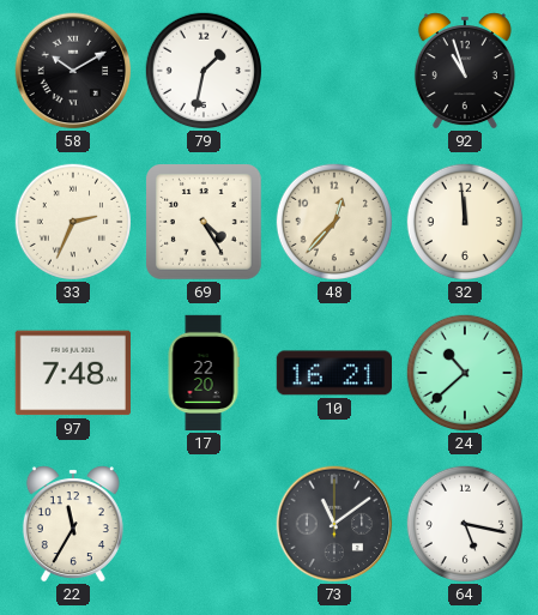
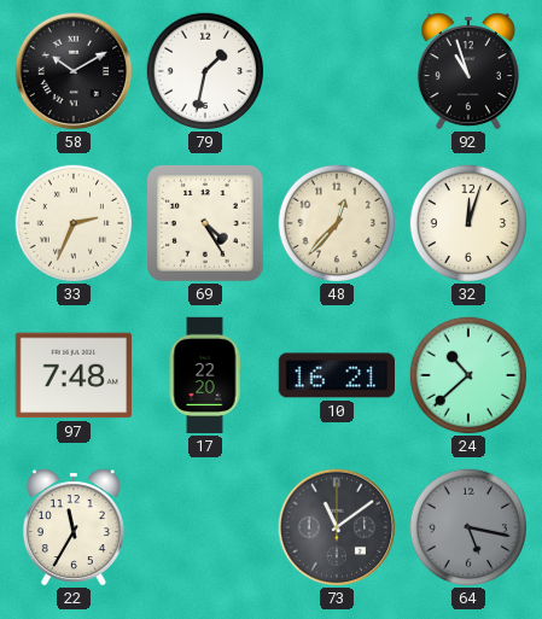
32: 11:59 -> 12:03
64 dial: white -> grey
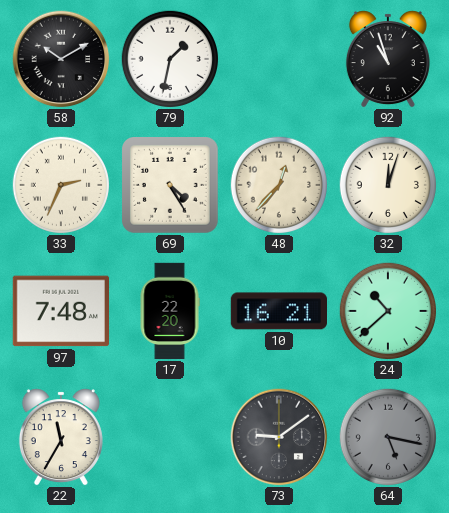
73: 11:09 -> 9:09
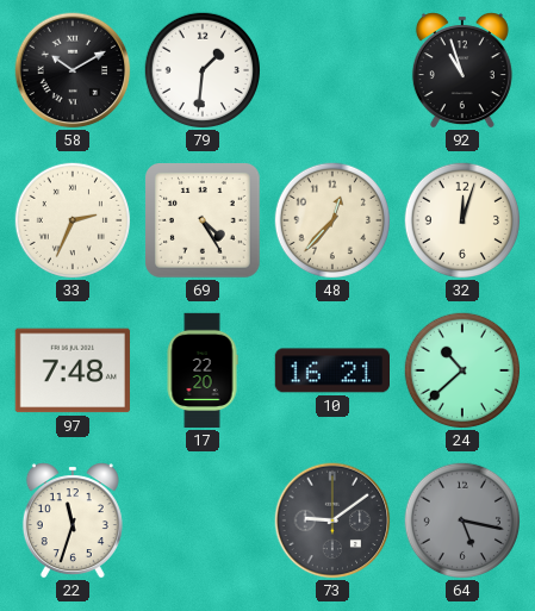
79: 1:32 -> 1:31
22: 11:35 -> 11:33
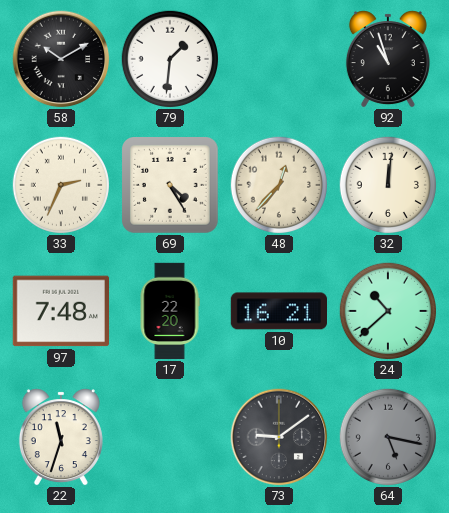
32: 12:03 -> 12:01
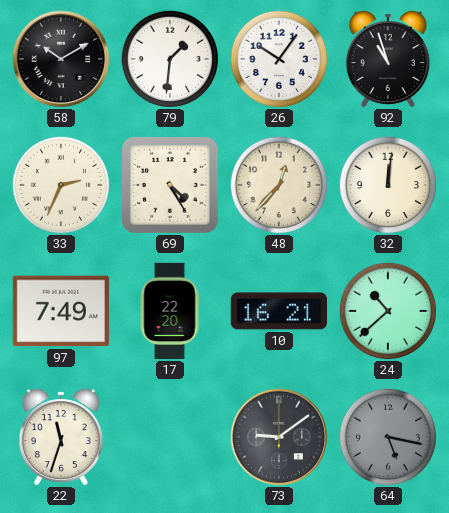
26: none -> 10:06
97: 7:48 -> 7:49
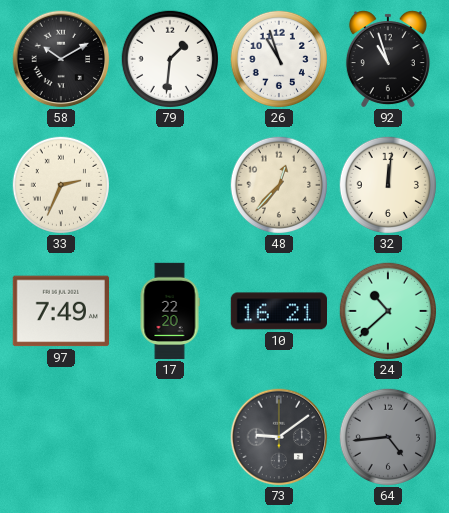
26: 10:06 -> 10:57
69: 4:25 -> none
22: 11:33 -> none
64: 5:17 -> 4:44
